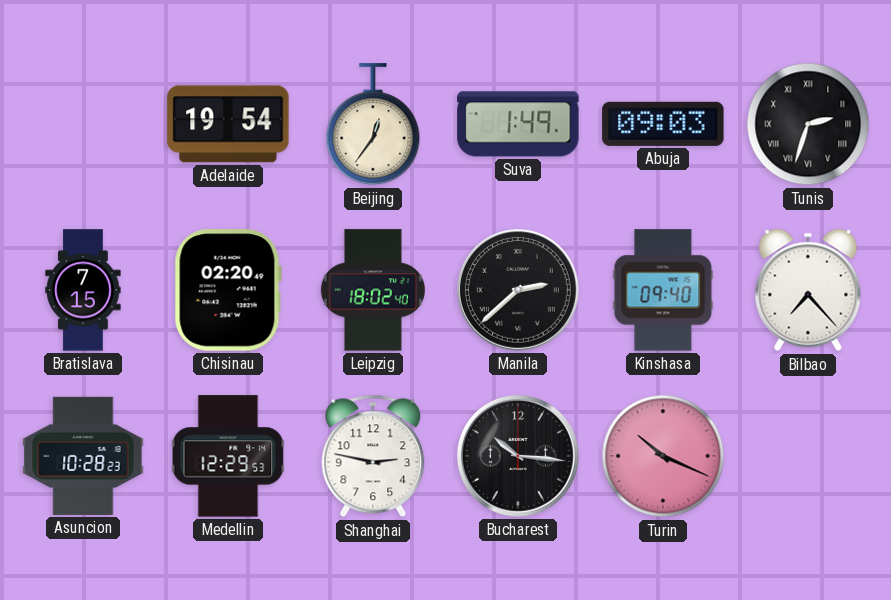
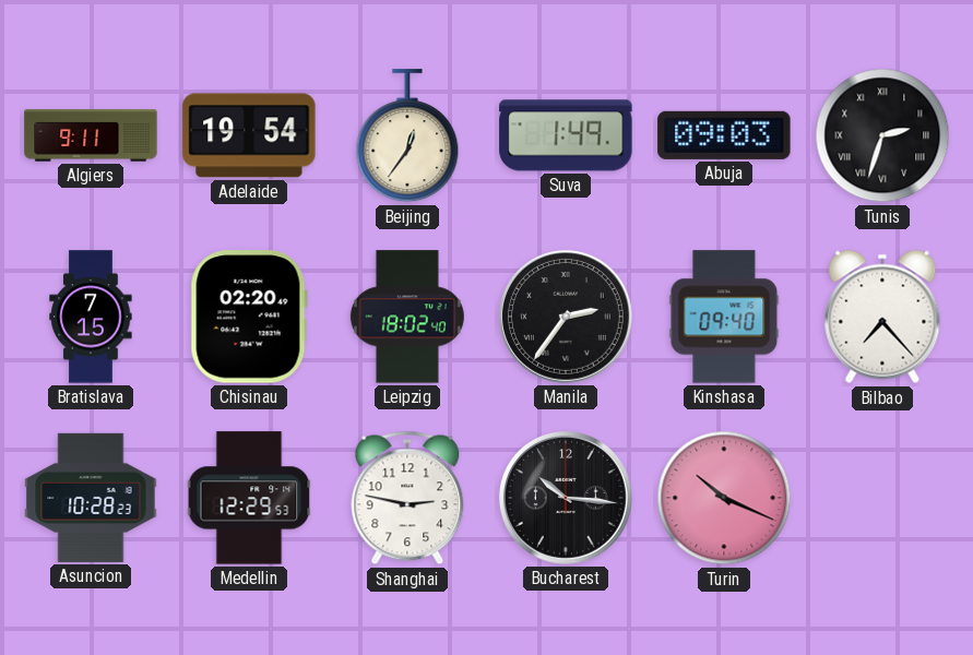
Algiers: none -> 9:11
Manila: 2:38 -> 2:36
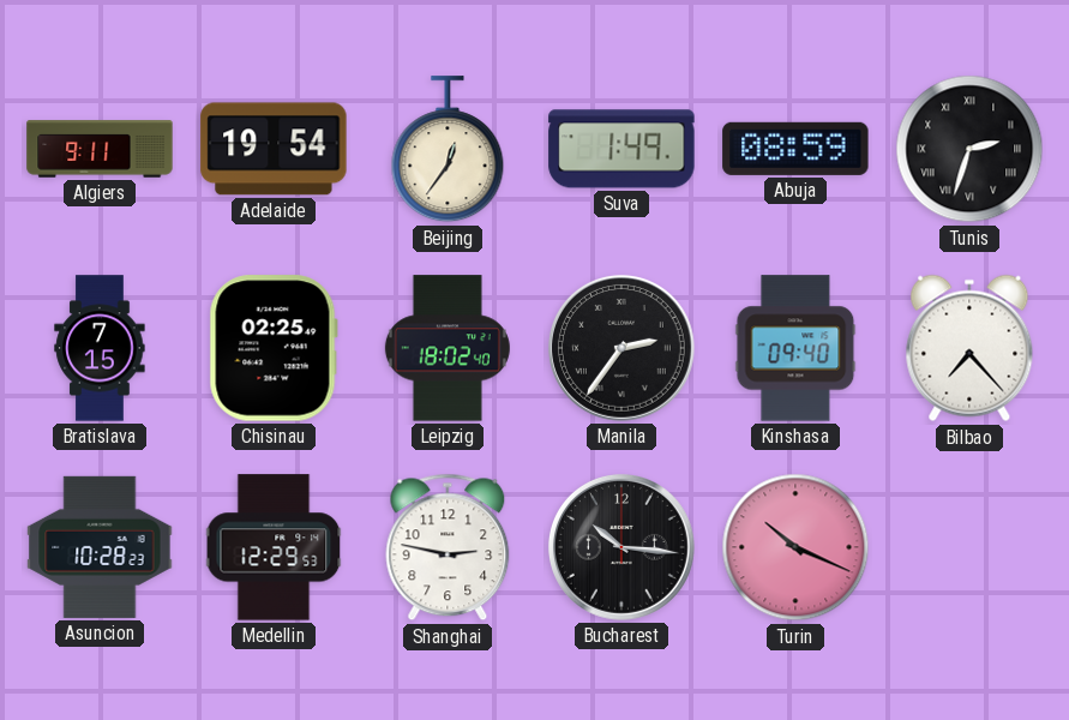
Abuja: 09:03 -> 08:59
Chisinau: 02:20 -> 02:25
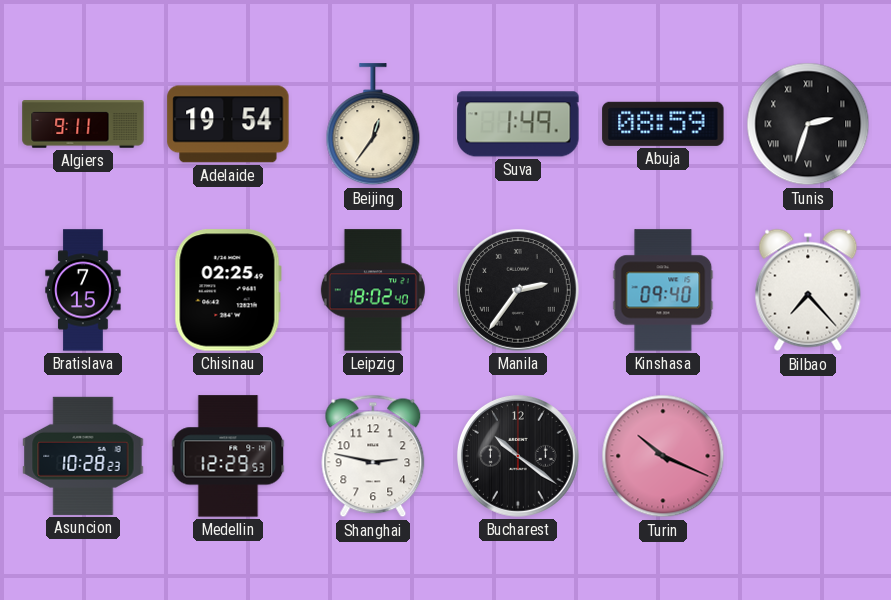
Bucharest: 10:16 -> 10:21
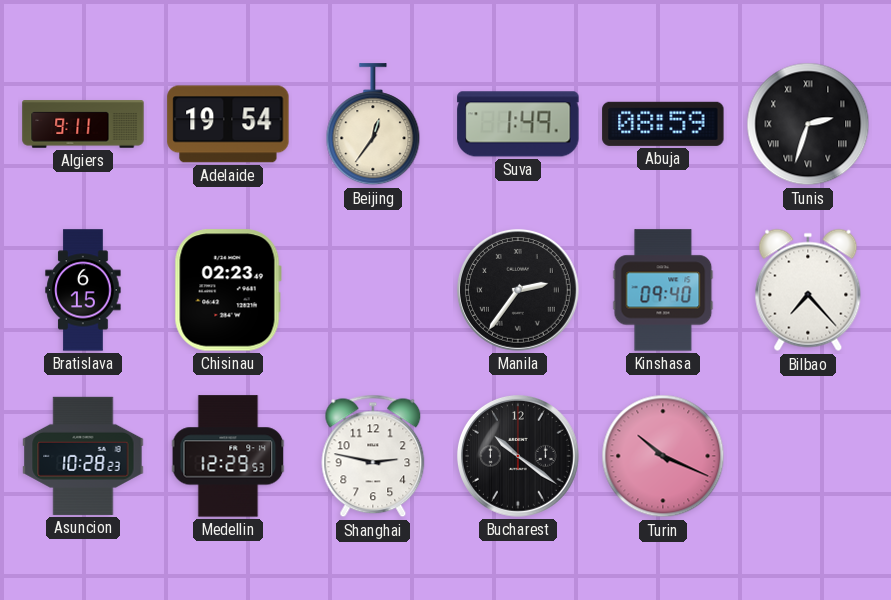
Bratislava: 7:15 -> 6:15
Chisinau: 02:25 -> 02:23
Leipzig: 18:02 -> none
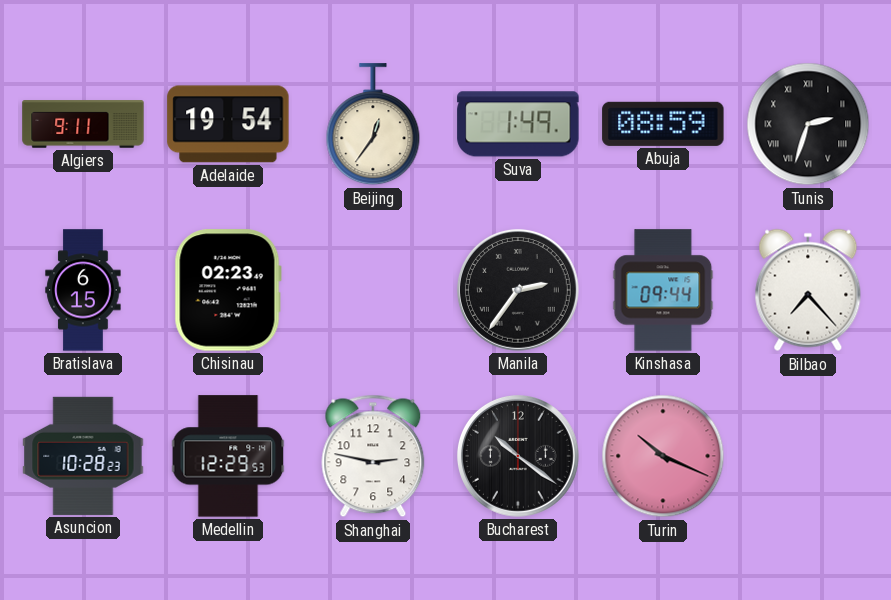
Kinshasa: 09:40 -> 09:44
